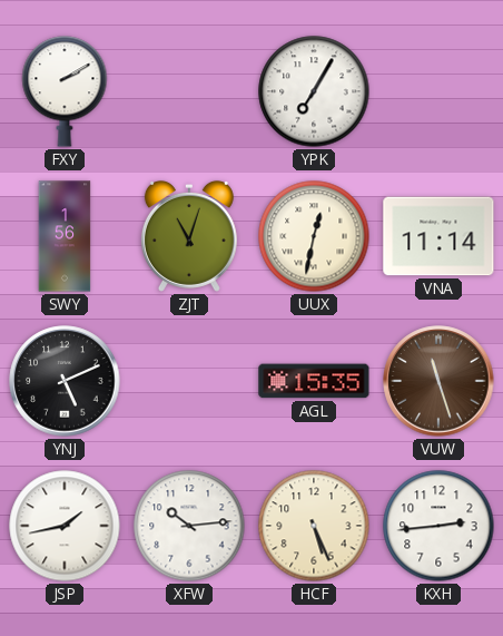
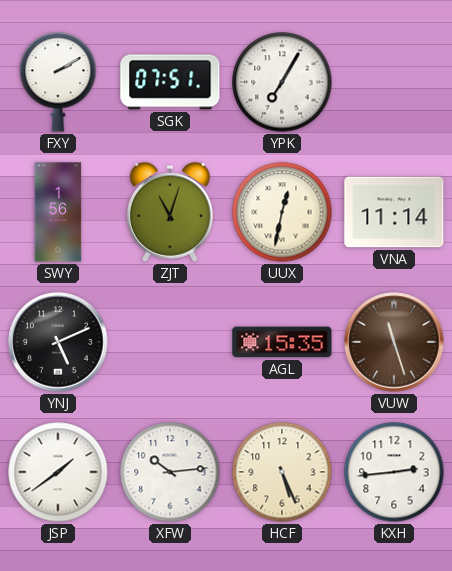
SGK: none -> 07:51
JSP: 1:43 -> 1:39
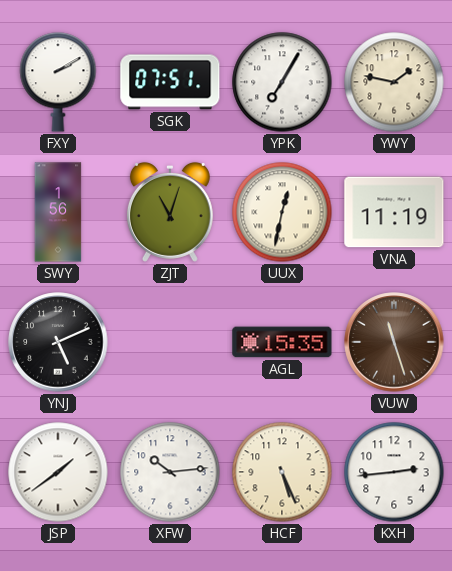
YWY: none -> 1:47
VNA: 11:14 -> 11:19
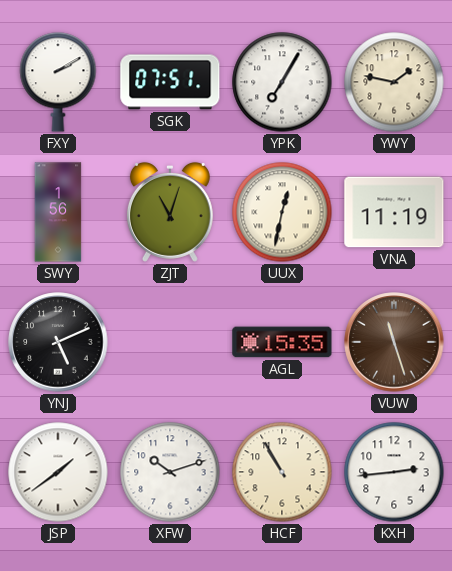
XFW: 10:14 -> 10:12
HCF: 5:26 -> 10:55
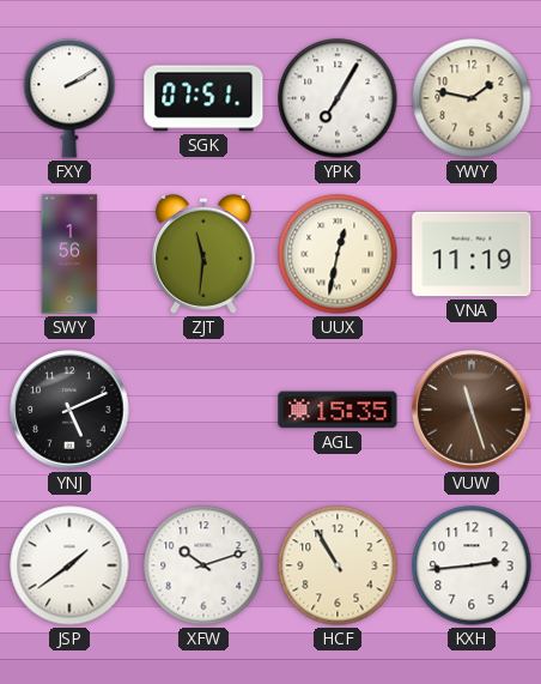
ZJT: 11:03 -> 11:31
